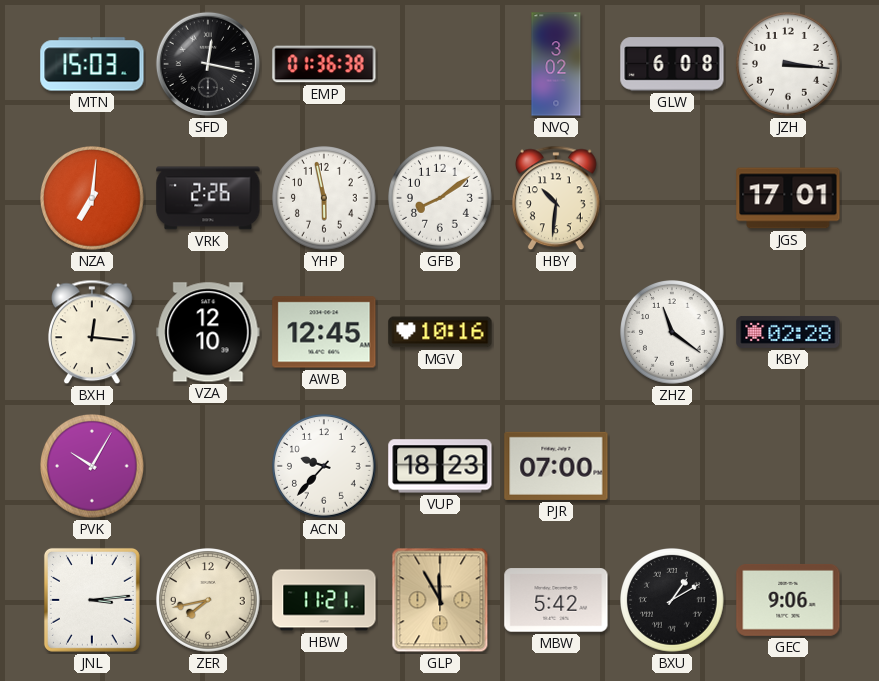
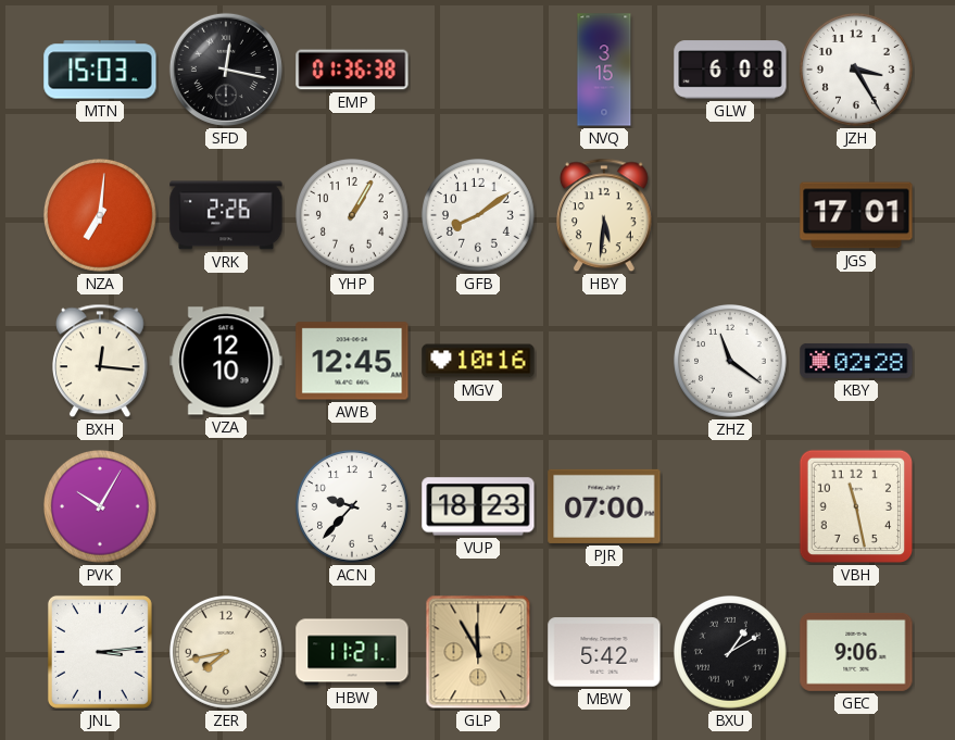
NVQ: 3:02 -> 3:15
JZH: 3:16 -> 3:25
YHP: 5:58 -> 1:05
HBY: 10:31 -> 5:31
VBH: none -> 11:28
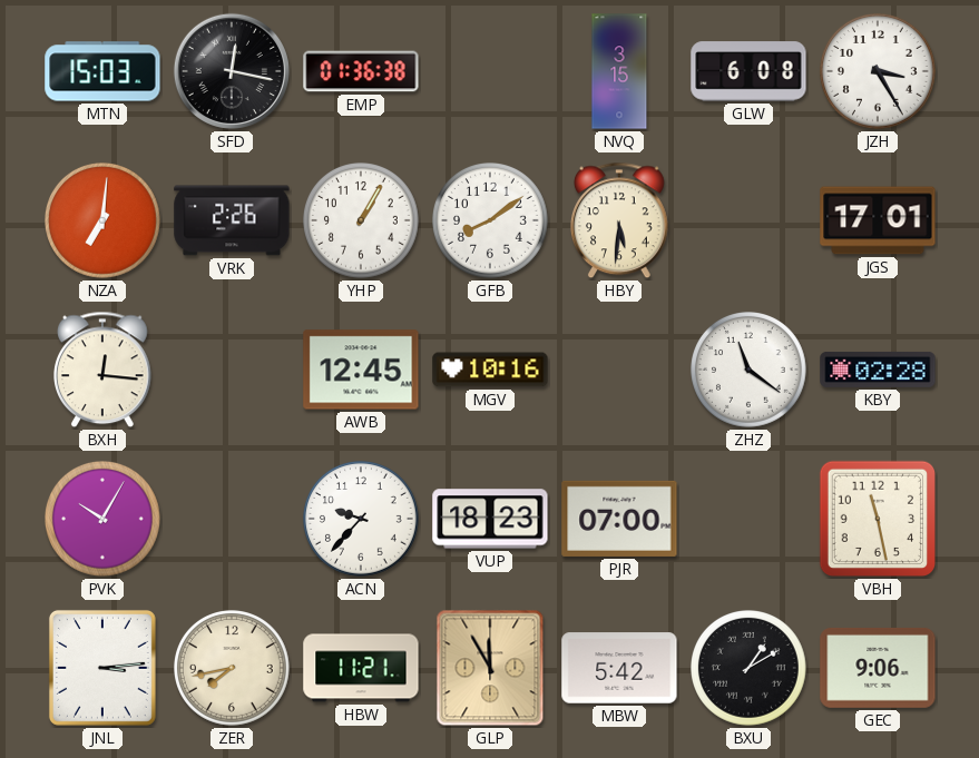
VZA: 12:10 -> none
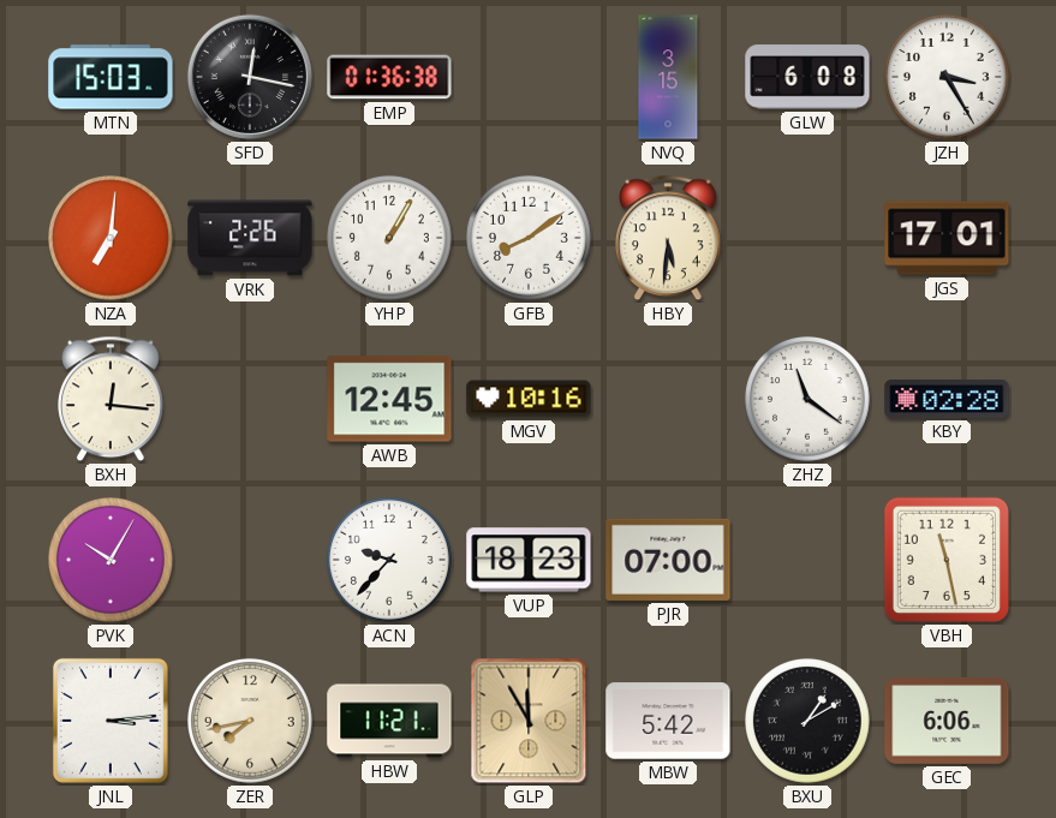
GEC: 9:06 -> 6:06
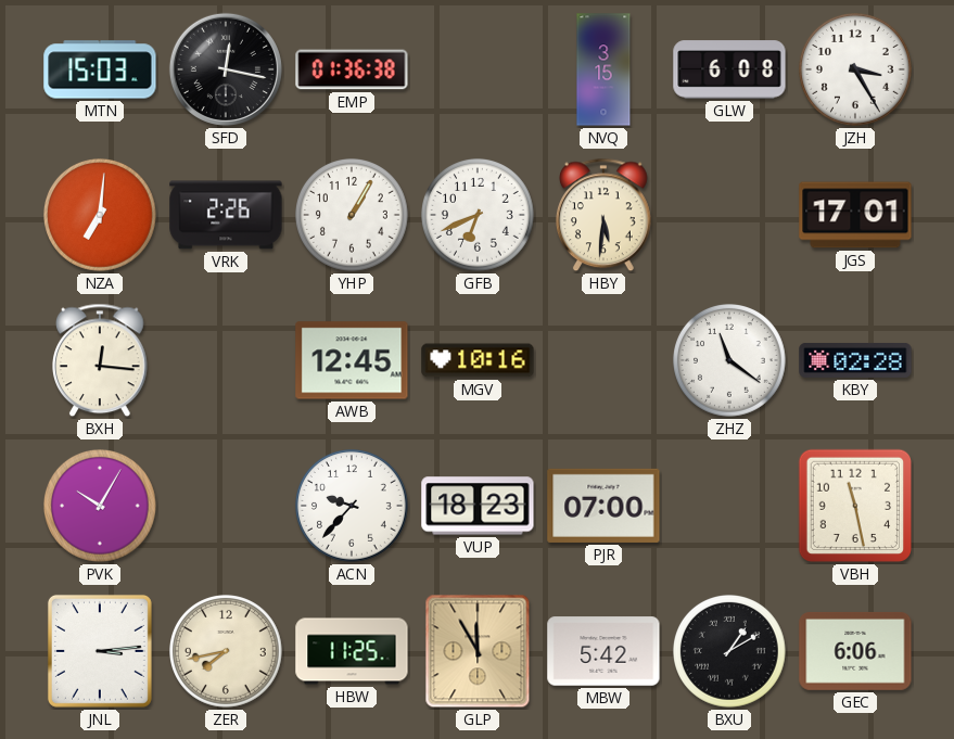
GFB: 8:09 -> 6:41
HBW: 11:21 -> 11:25
